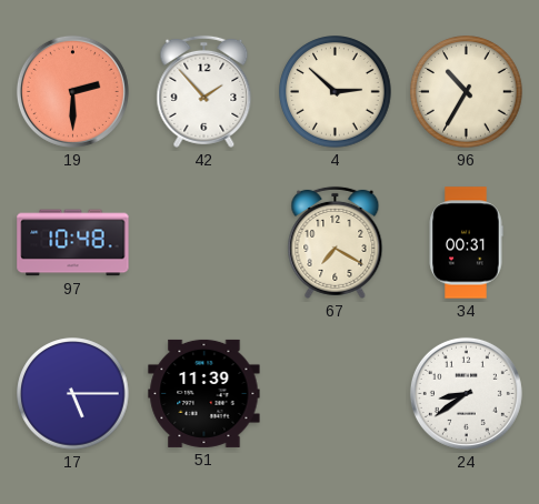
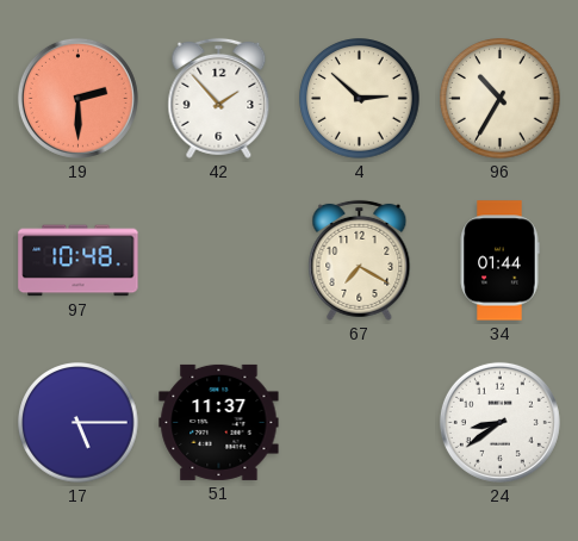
34: 00:31 -> 01:44
51: 11:39 -> 11:37
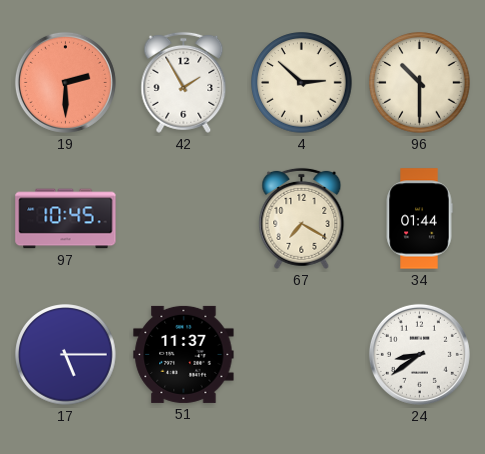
42: 1:53 -> 1:55
96: 10:35 -> 10:30
97: 10:48 -> 10:45
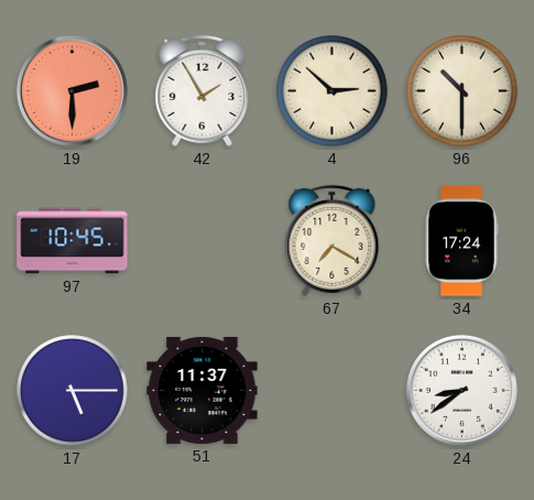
34: 01:44 -> 17:24
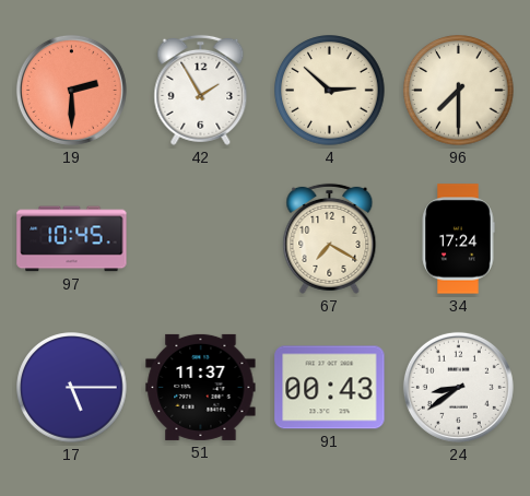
96: 10:30 -> 7:30
91: none -> 00:43
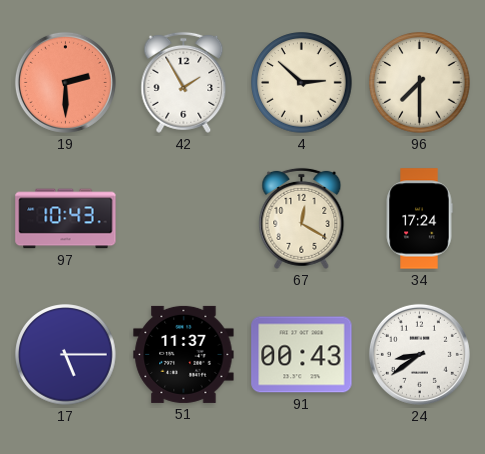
97: 10:45 -> 10:43
67: 7:20 -> 12:20
